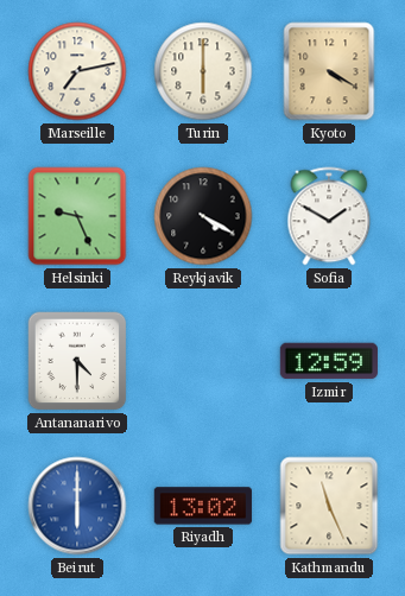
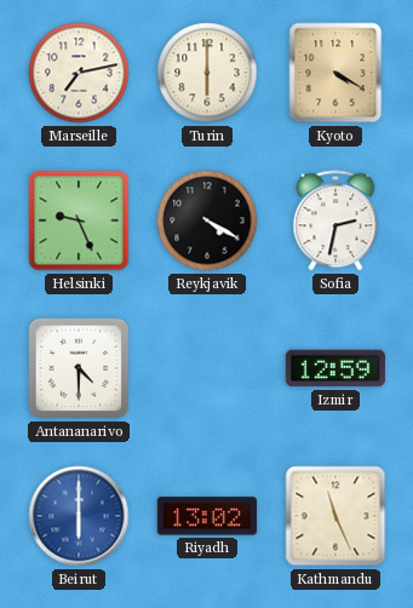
Sofia: 1:50 -> 2:32
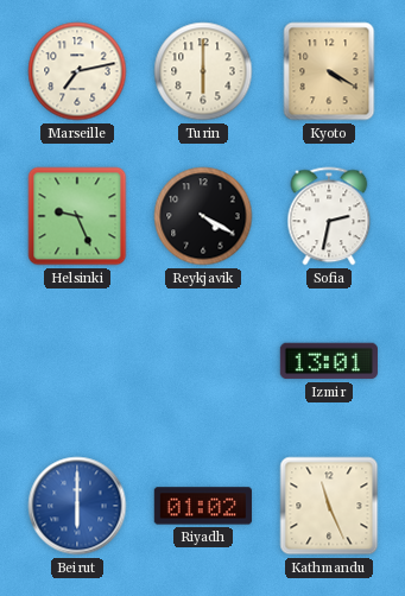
Antananarivo: 4:30 -> none
Izmir: 12:59 -> 13:01
Riyadh: 13:02 -> 01:02
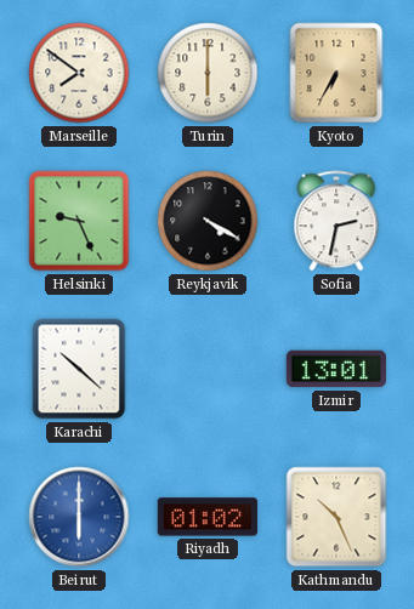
Marseille: 7:13 -> 7:51
Kyoto: 4:20 -> 6:35
Karachi: none -> 10:22
Kathmandu: 11:26 -> 10:26
